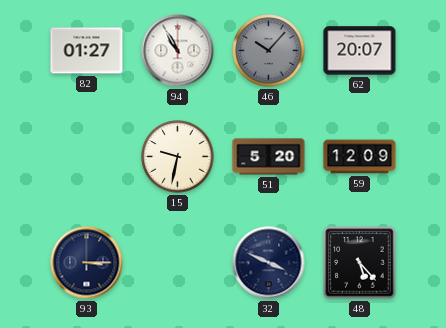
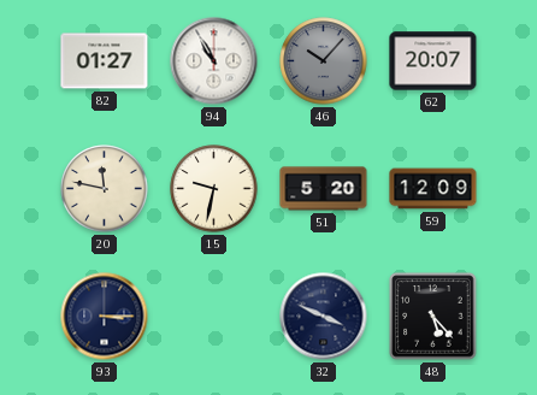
20: none -> 11:47
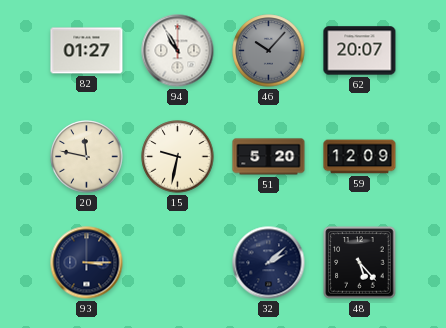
32: 3:49 -> 2:08
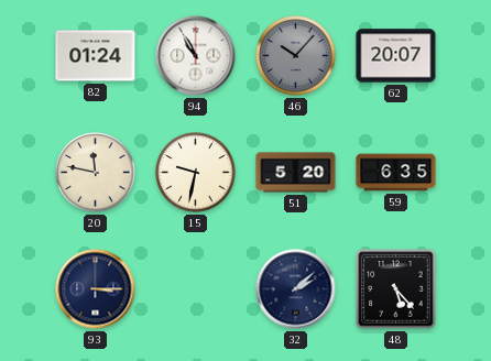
82: 01:27 -> 01:24
59: 12:09 -> 6:35
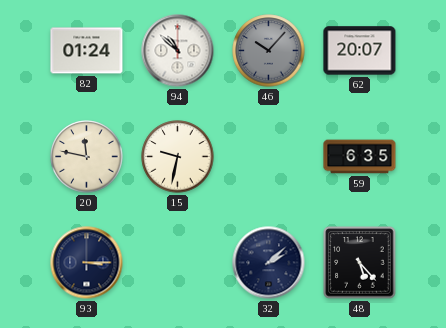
94: 10:55 -> 10:52
51: 5:20 -> none
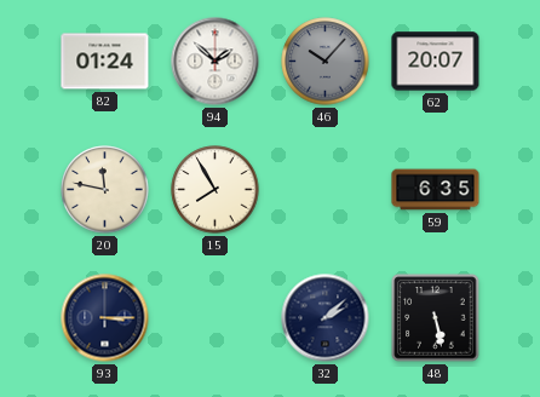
94: 10:52 -> 1:52
15: 9:32 -> 7:55
48: 5:23 -> 5:28
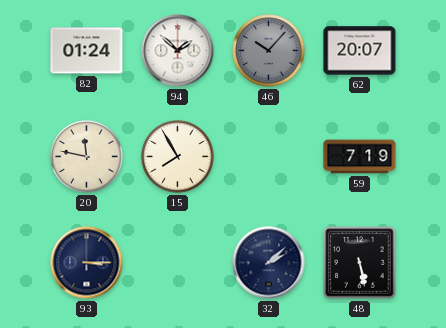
59: 6:35 -> 7:19
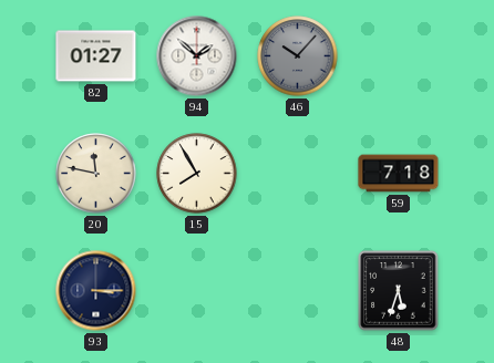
82: 01:24 -> 01:27
62: 20:07 -> none
59: 7:19 -> 7:18
32: 2:08 -> none
48: 5:28 -> 5:33
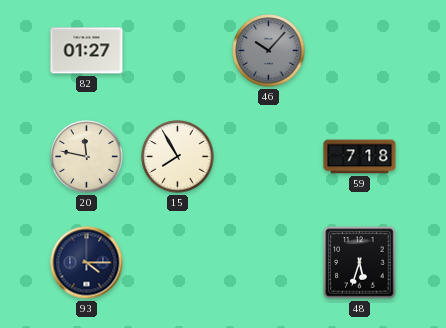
94: 1:52 -> none
93: 3:15 -> 4:15
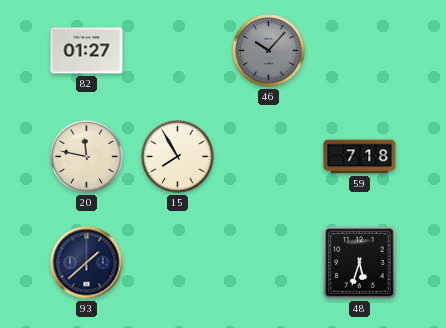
93: 4:15 -> 1:38
